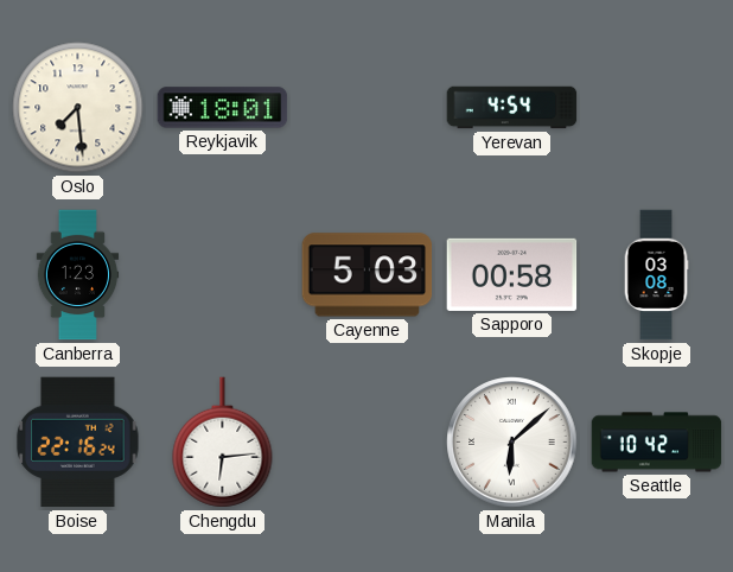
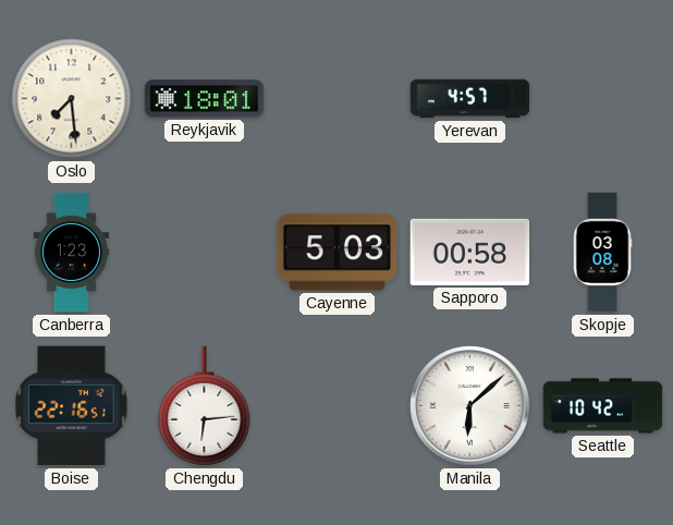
Yerevan: 4:54 -> 4:57
Boise: 22:16:24 -> 22:16:51
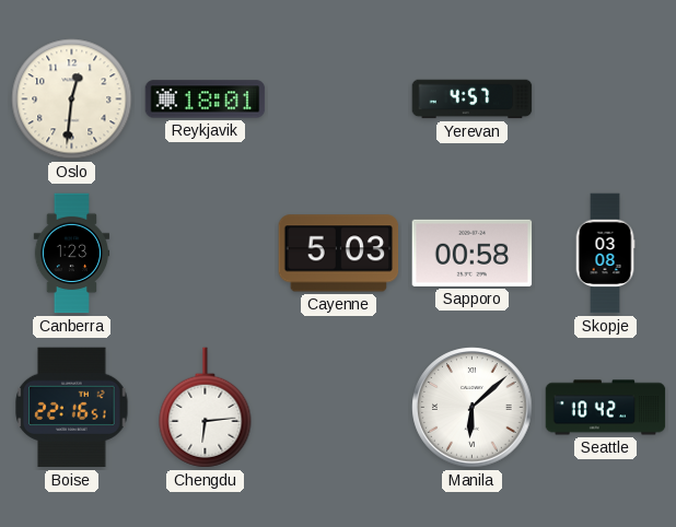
Oslo: 7:29 -> 12:31
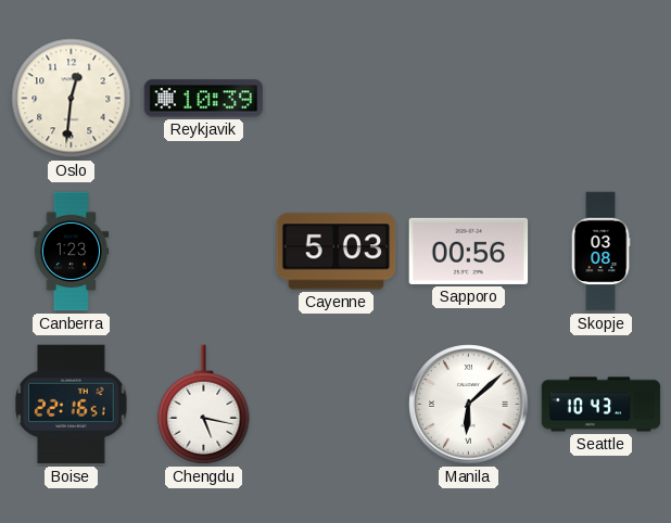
Reykjavik: 18:01 -> 10:39
Yerevan: 4:57 -> none
Sapporo: 00:58 -> 00:56
Chengdu: 6:14 -> 5:17
Seattle: 10:42 -> 10:43
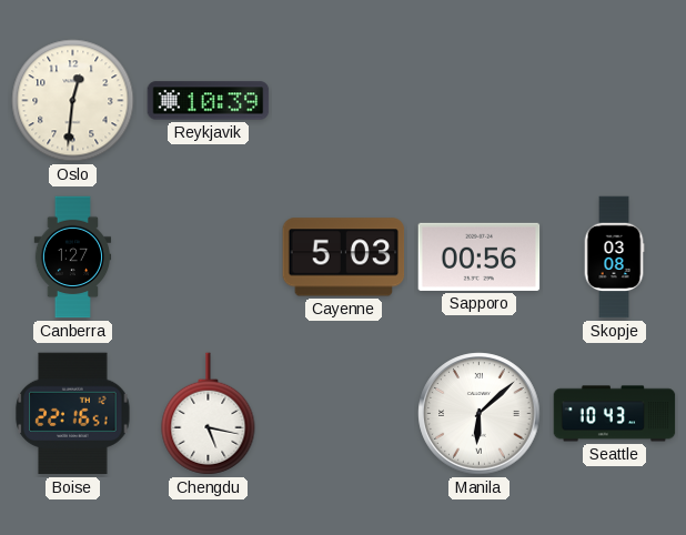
Canberra: 1:23 -> 1:27
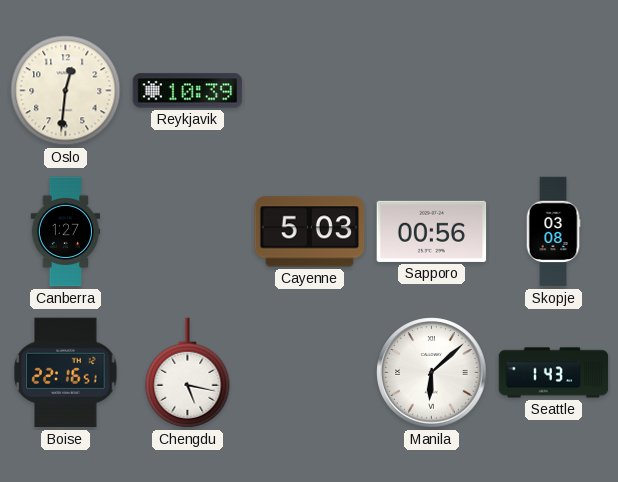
Seattle: 10:43 -> 1:43
